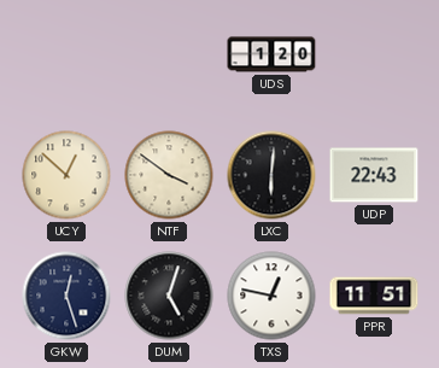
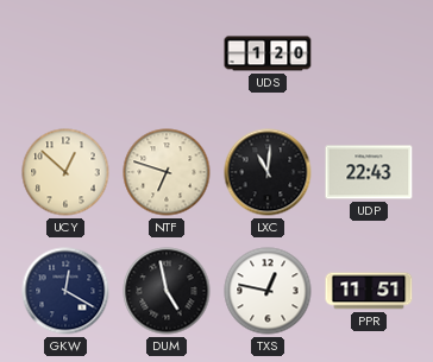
NTF: 3:51 -> 6:48
LXC: 6:01 -> 11:01
GKW: 12:27 -> 12:20
DUM: 5:03 -> 4:58
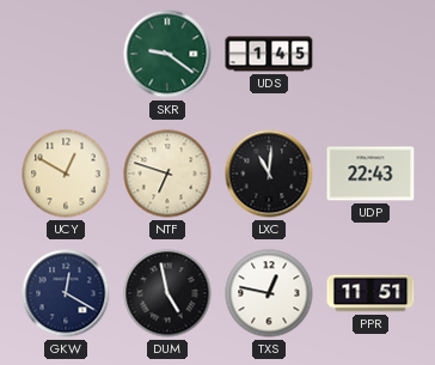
SKR: none -> 9:21
UDS: 1:20 -> 1:45
UCY: 12:52 -> 12:50
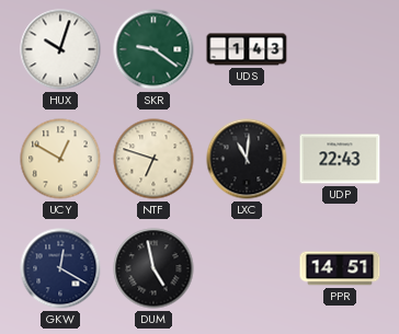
HUX: none -> 10:03
UDS: 1:45 -> 1:43
TXS: 12:47 -> none
PPR: 11:51 -> 14:51
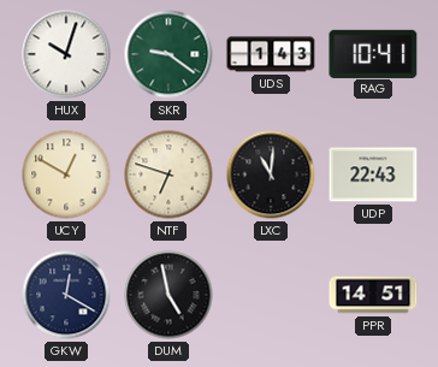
RAG: none -> 10:41
